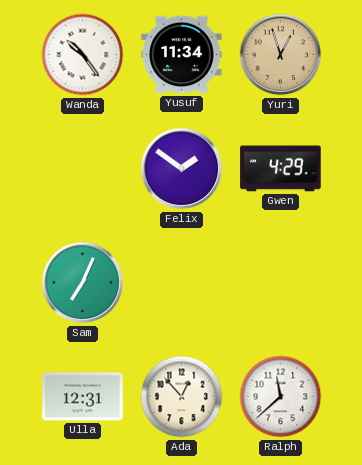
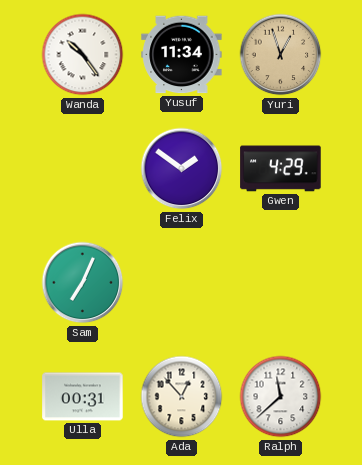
Ulla: 12:31 -> 00:31
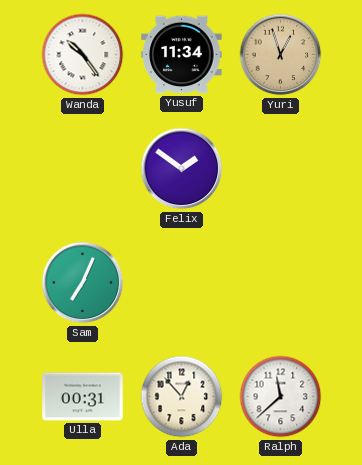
Gwen: 4:29 -> none
